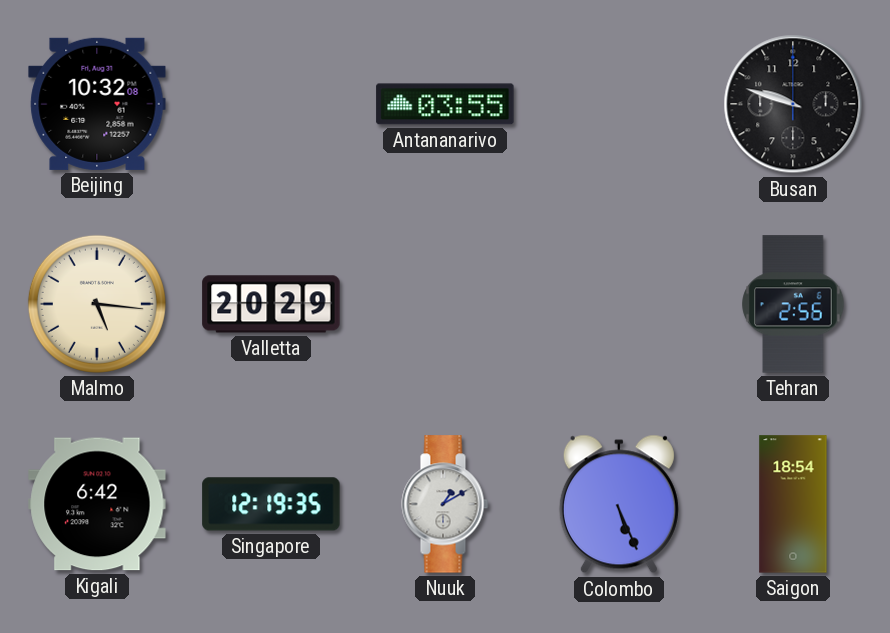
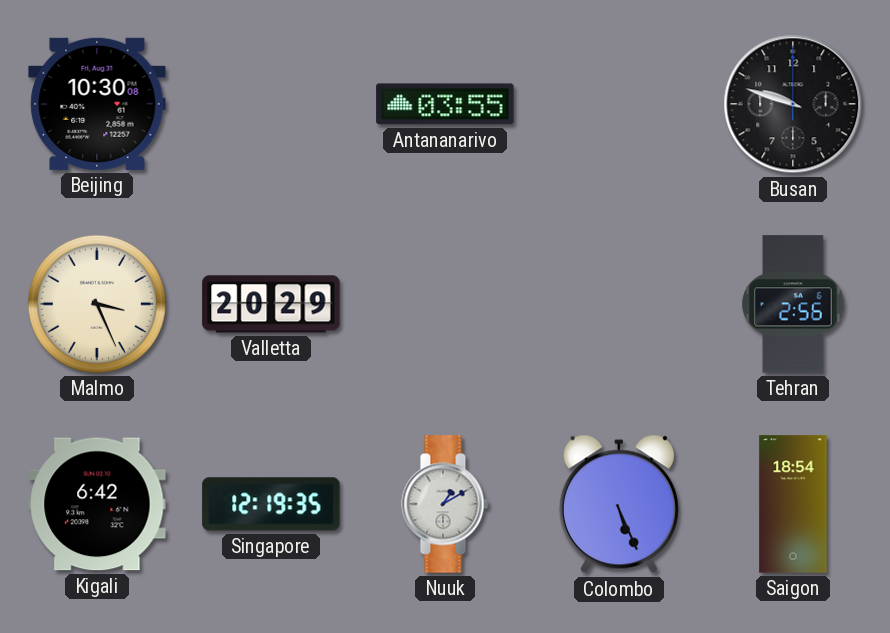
Beijing: 10:32 -> 10:30
Malmo: 5:16 -> 3:26
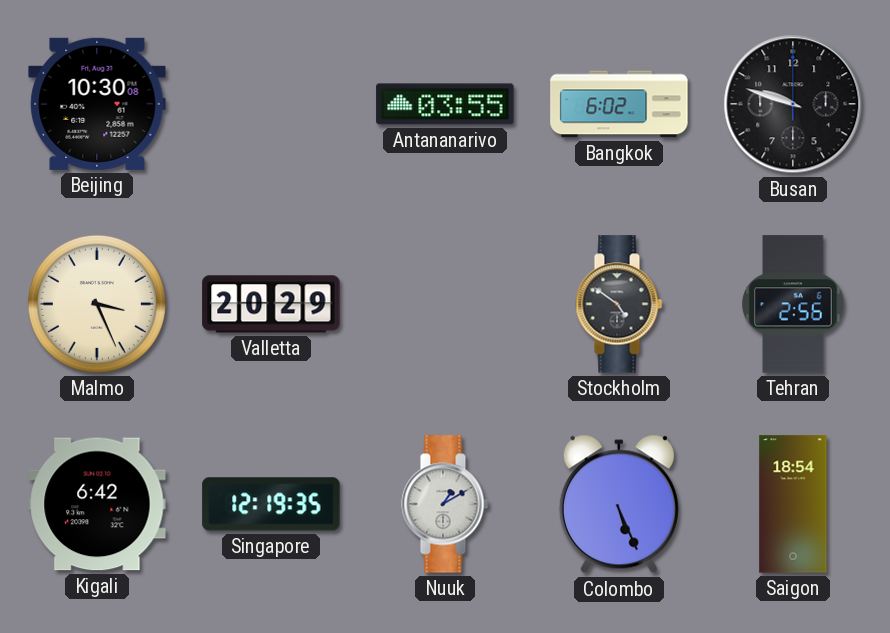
Bangkok: none -> 6:02
Stockholm: none -> 4:51
